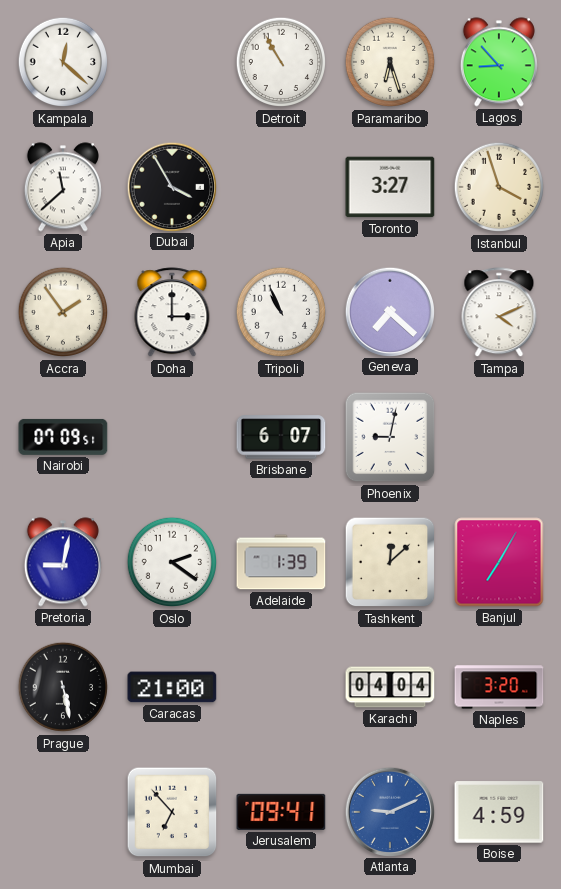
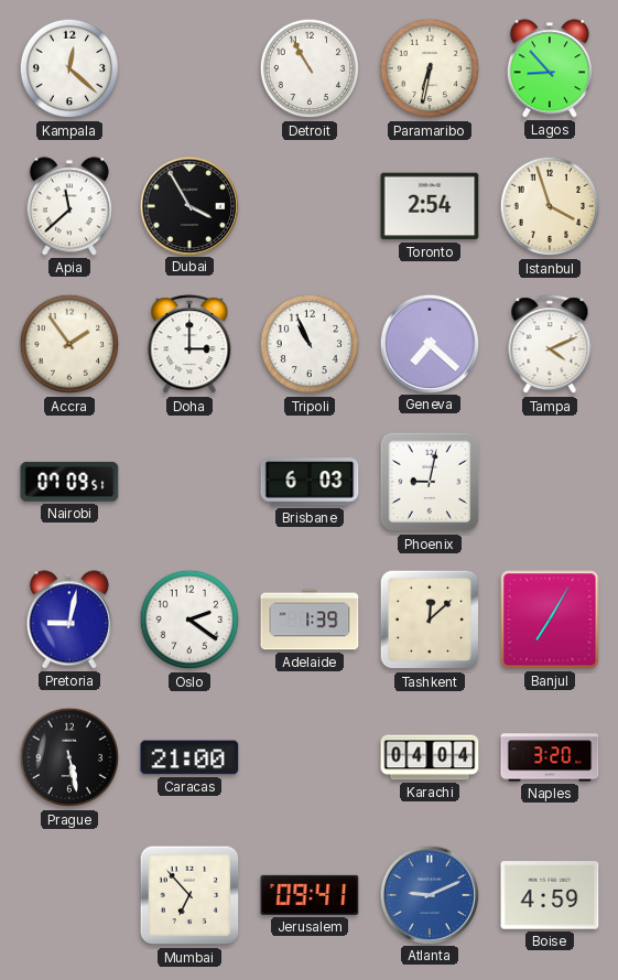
Paramaribo: 6:27 -> 6:32
Toronto: 3:27 -> 2:54
Brisbane: 6:07 -> 6:03
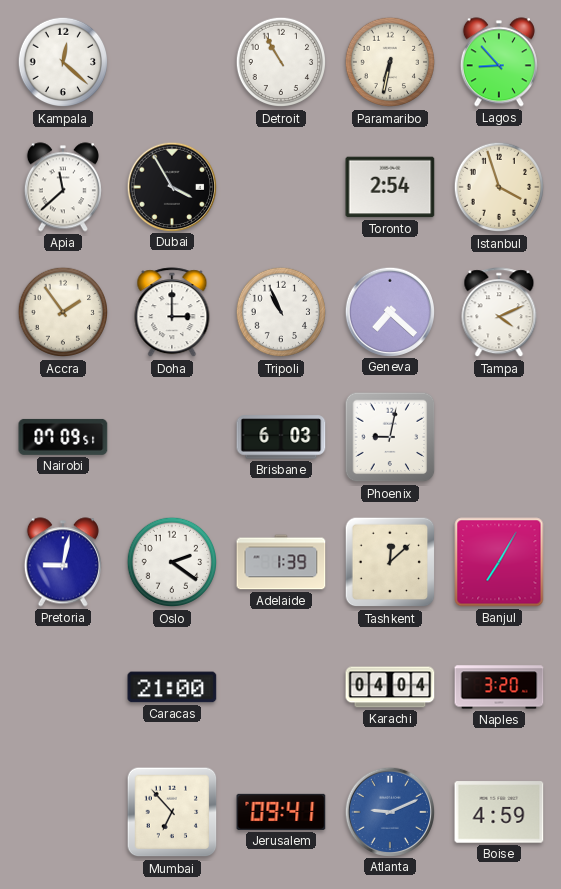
Prague: 5:28 -> none
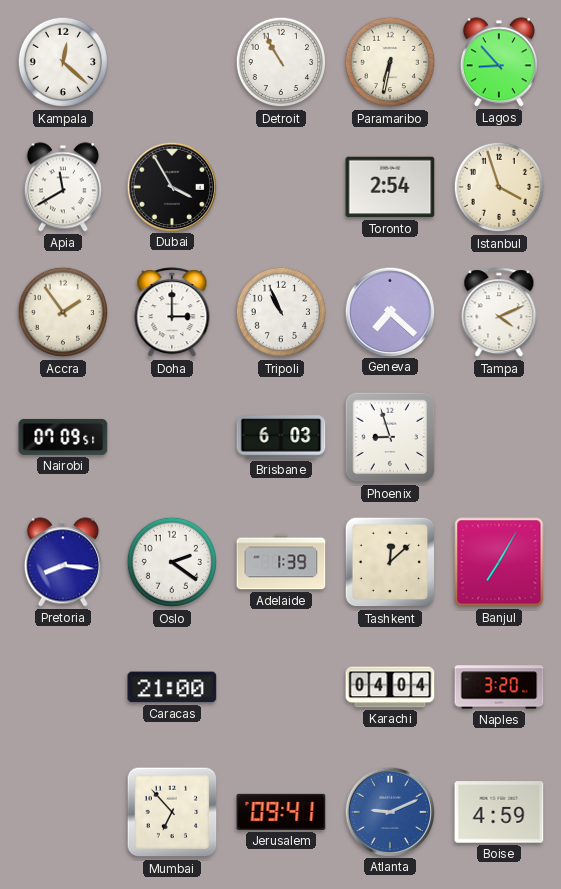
Apia: 11:38 -> 11:40
Phoenix: 9:02 -> 8:57
Pretoria: 9:02 -> 8:16
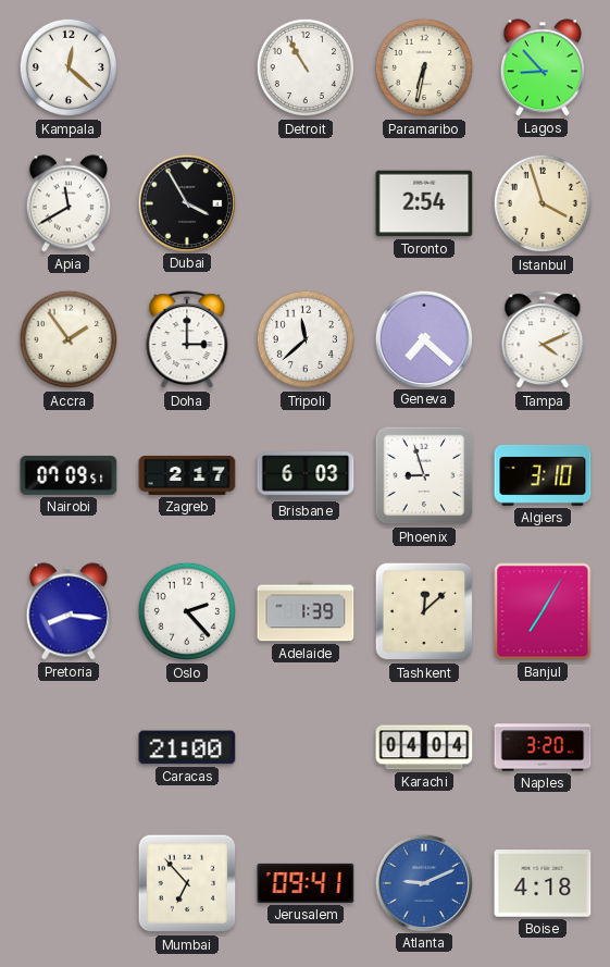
Tripoli: 10:56 -> 11:38
Zagreb: none -> 2:17
Algiers: none -> 3:10
Oslo: 2:21 -> 2:23
Boise: 4:59 -> 4:18
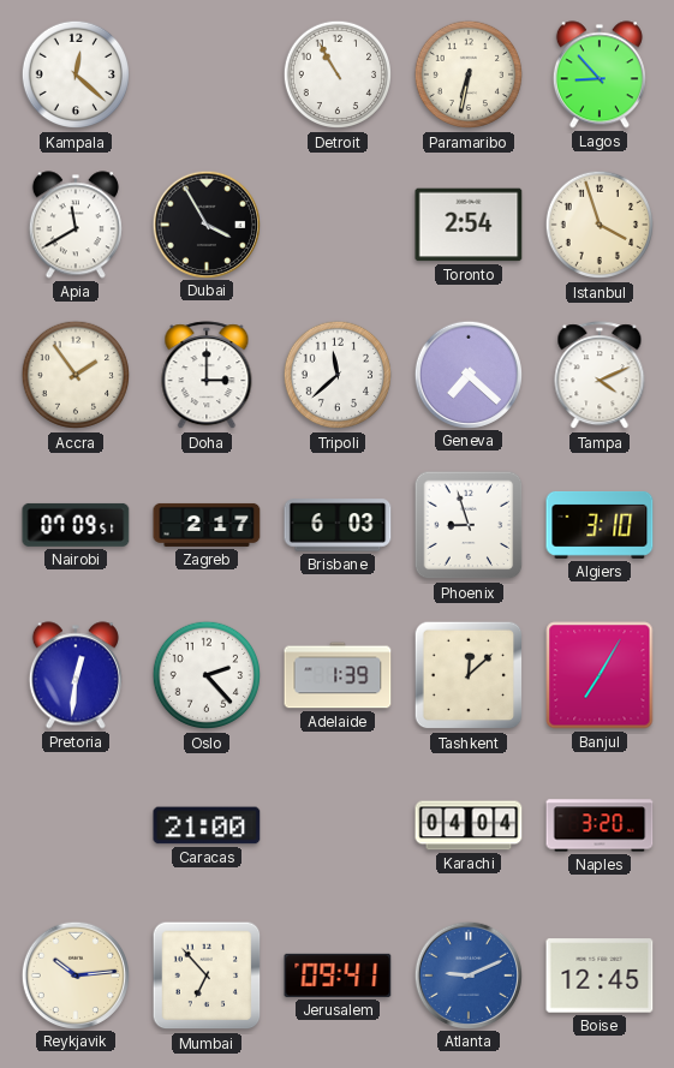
Pretoria: 8:16 -> 12:31
Reykjavik: none -> 10:14
Boise: 4:18 -> 12:45
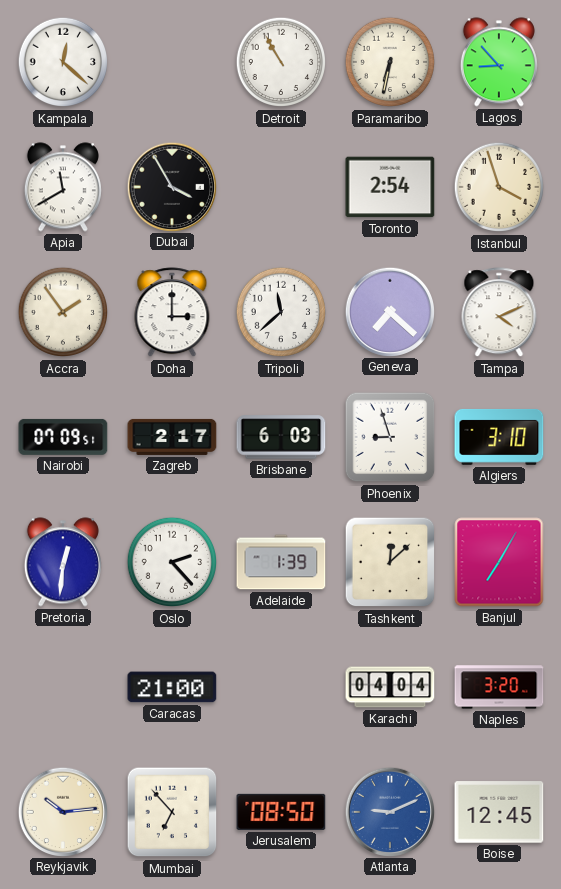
Jerusalem: 09:41 -> 08:50
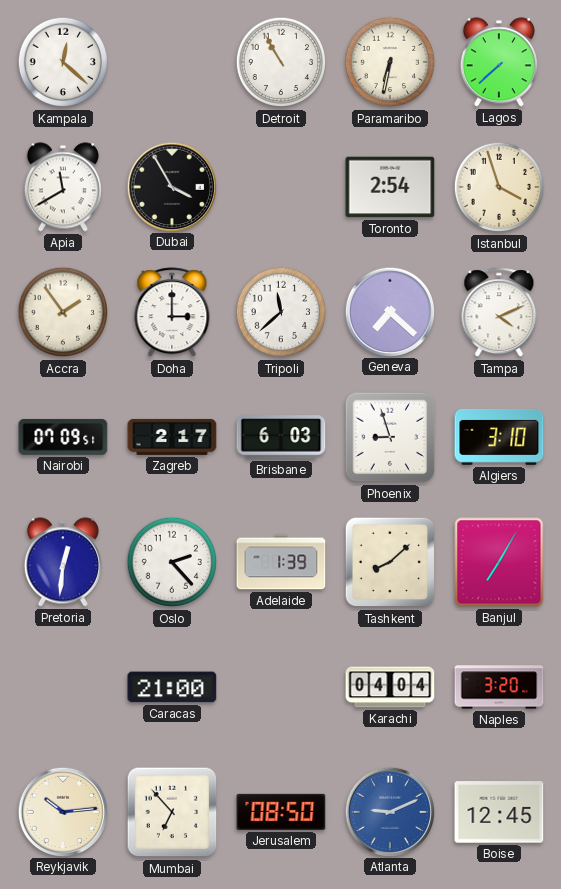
Lagos: 8:53 -> 7:38
Tashkent: 12:08 -> 8:08
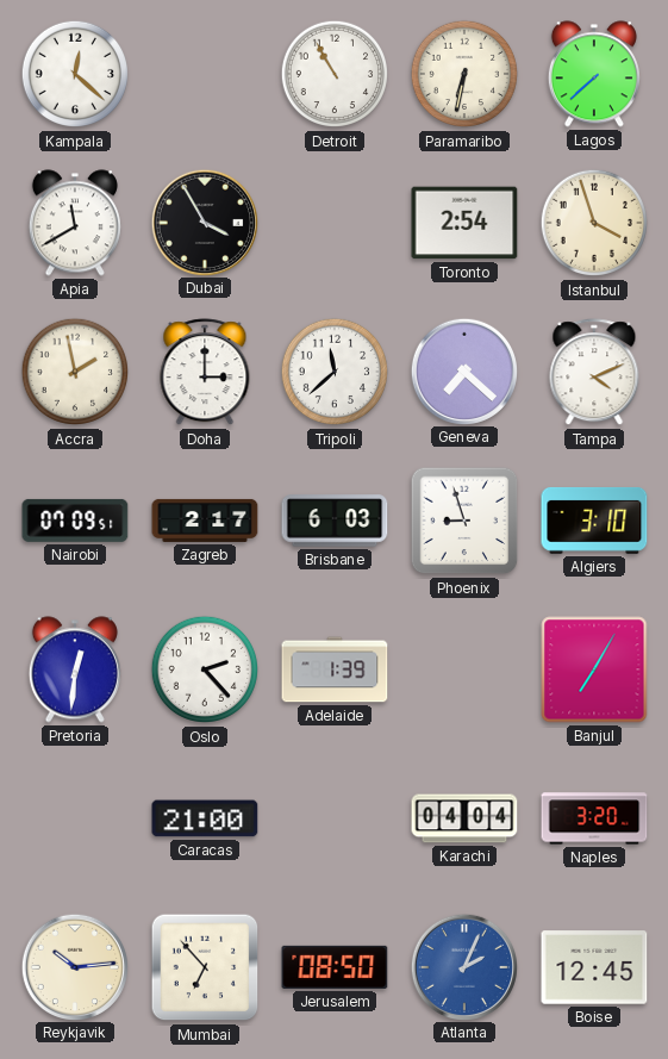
Accra: 1:54 -> 1:58
Tashkent: 8:08 -> none
Atlanta: 9:11 -> 2:04
